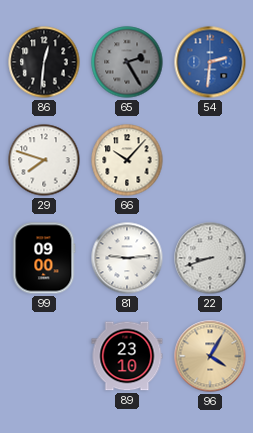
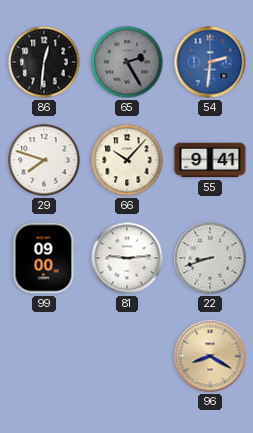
55: none -> 9:41
89: 23:10 -> none
96: 4:05 -> 8:20
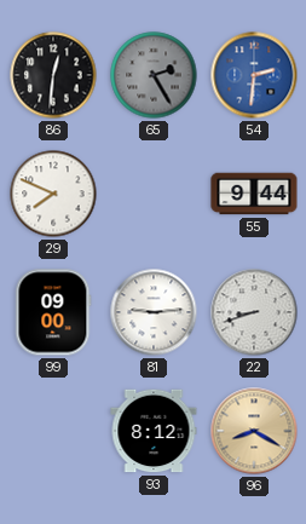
29: 7:48 -> 7:49
66: 10:07 -> none
55: 9:41 -> 9:44
93: none -> 8:12
